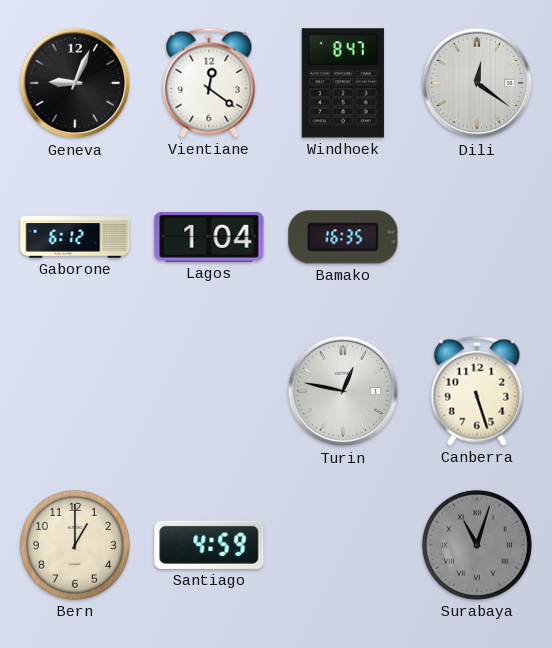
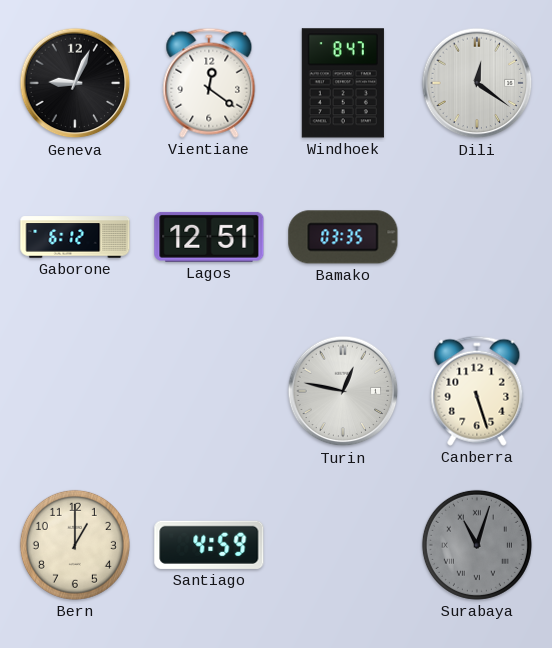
Lagos: 1:04 -> 12:51
Bamako: 16:35 -> 03:35
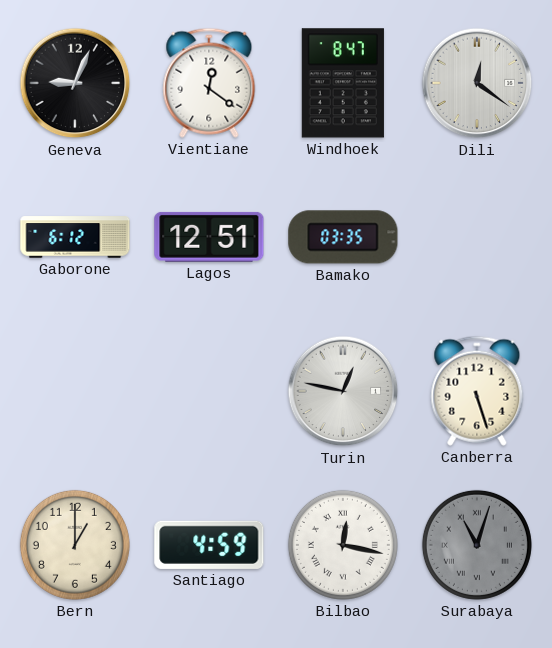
Bilbao: none -> 12:17
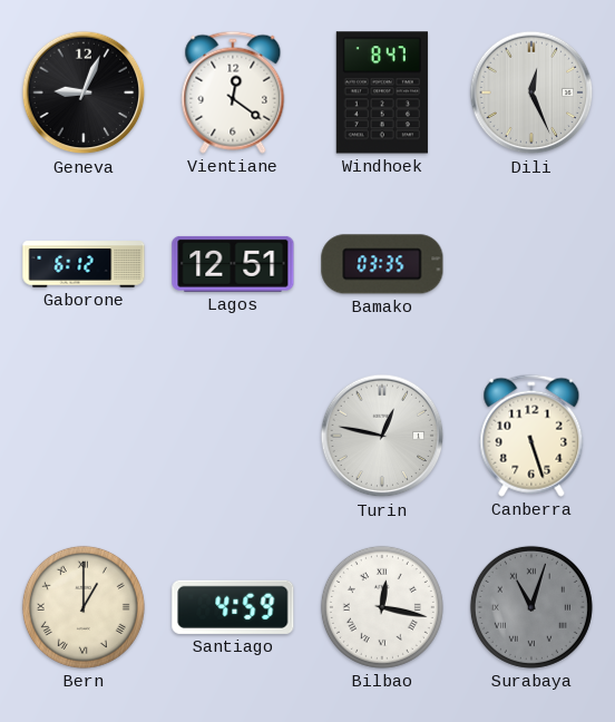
Dili: 12:21 -> 12:26
Bern numerals: Arabic -> Roman
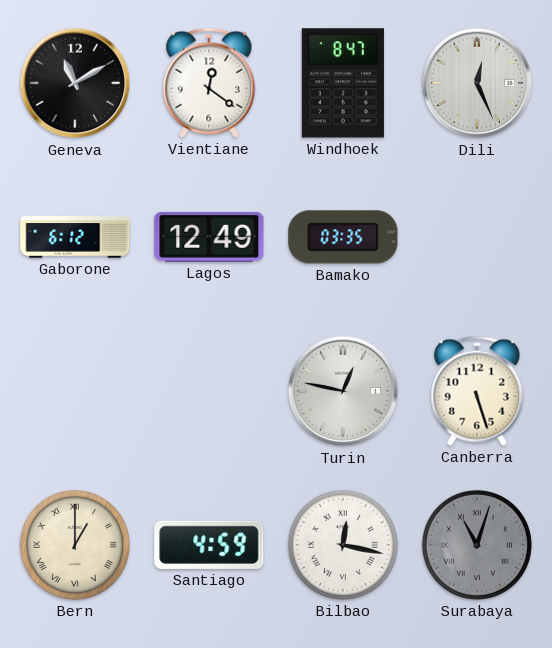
Geneva: 9:04 -> 11:10
Lagos: 12:51 -> 12:49
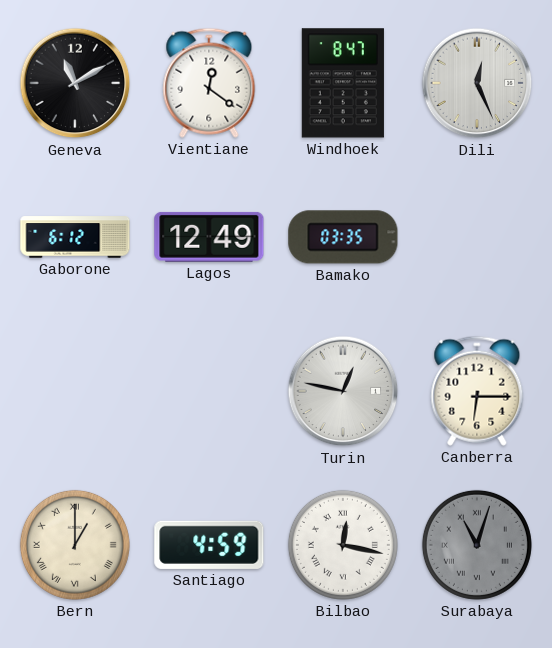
Canberra: 5:27 -> 6:15
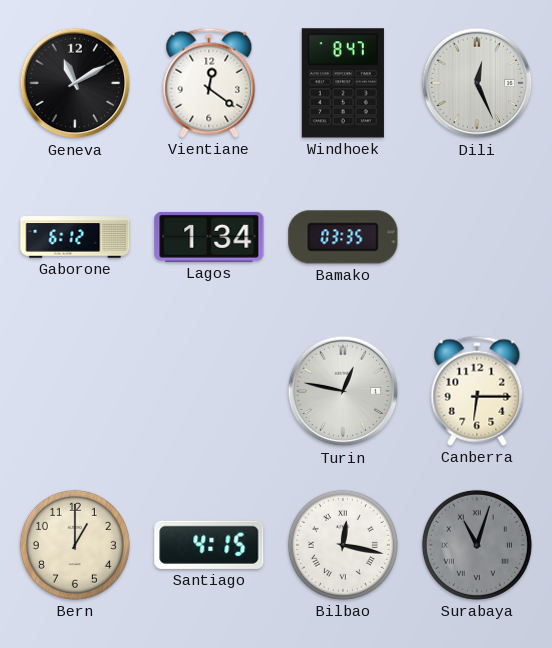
Lagos: 12:49 -> 1:34
Bern numerals: Roman -> Arabic
Santiago: 4:59 -> 4:15
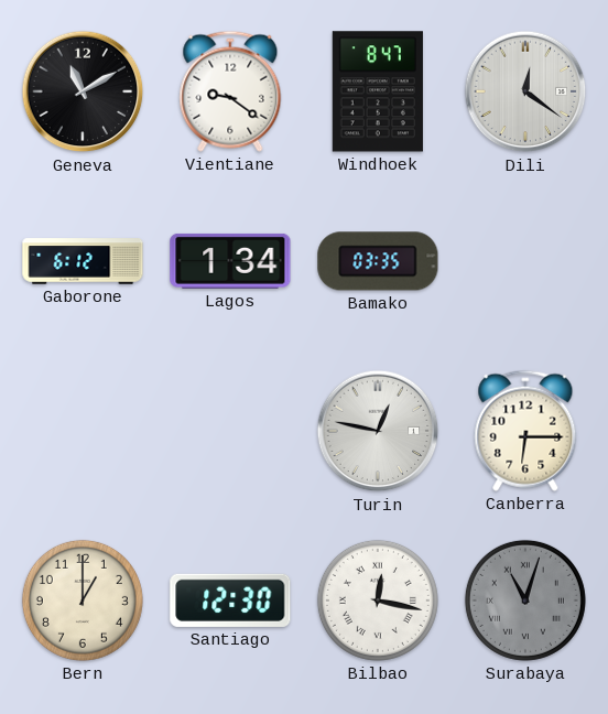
Vientiane: 12:21 -> 9:21
Dili: 12:26 -> 12:21
Santiago: 4:15 -> 12:30
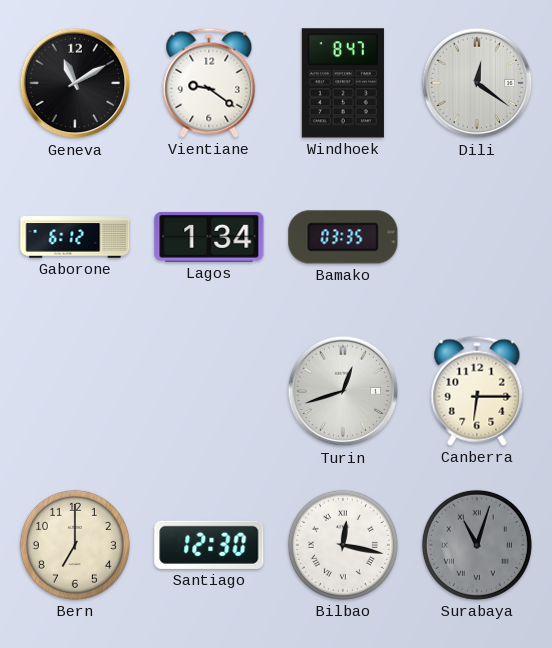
Turin: 12:47 -> 12:42
Bern: 1:00 -> 7:00
